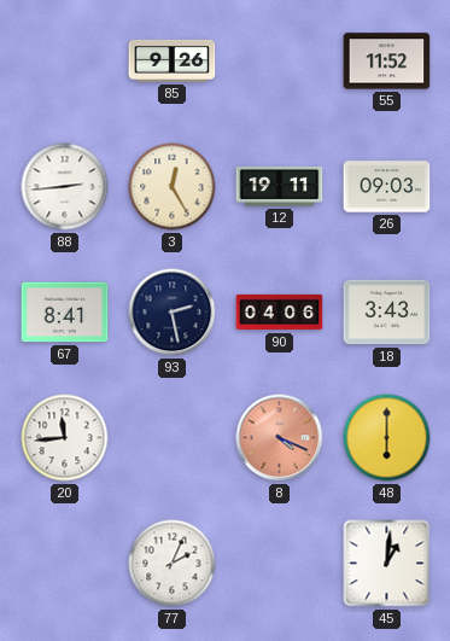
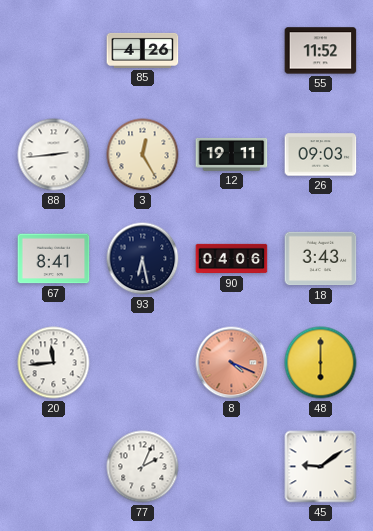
85: 9:26 -> 4:26
93: 2:28 -> 6:28
45: 1:01 -> 9:09
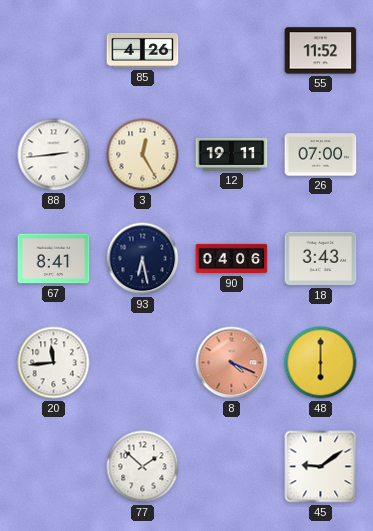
26: 09:03 -> 07:00
77: 2:04 -> 1:52
